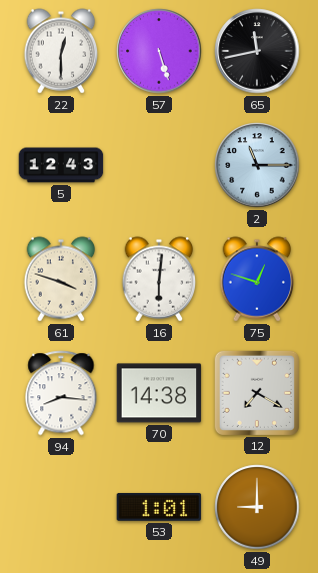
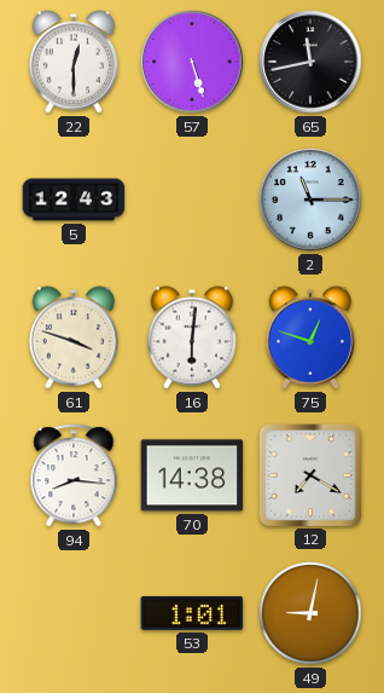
49: 9:00 -> 9:02
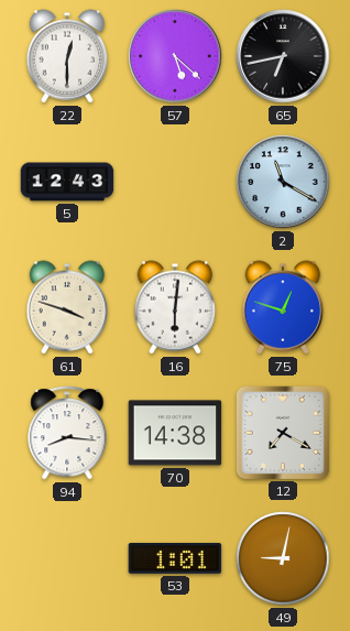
57: 5:27 -> 5:22
65: 11:43 -> 6:43
2: 11:15 -> 11:20
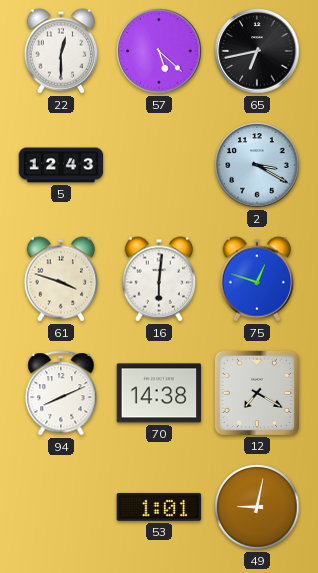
2: 11:20 -> 3:20
94: 8:16 -> 8:11
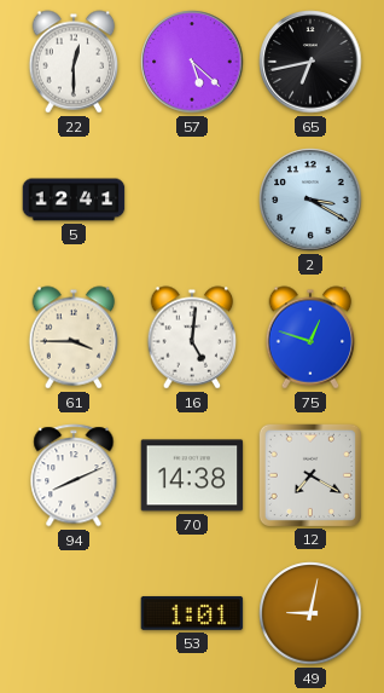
5: 12:43 -> 12:41
61: 3:48 -> 3:45
16: 6:01 -> 5:01
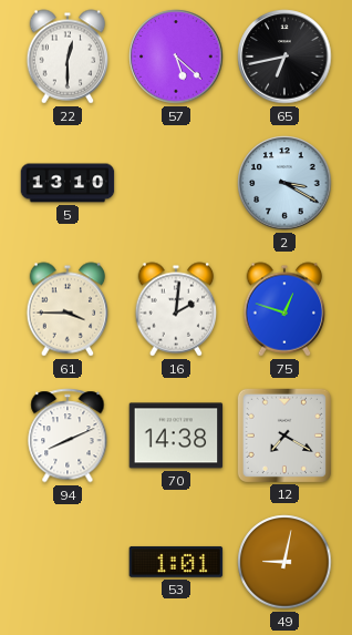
5: 12:41 -> 13:10
16: 5:01 -> 2:01
